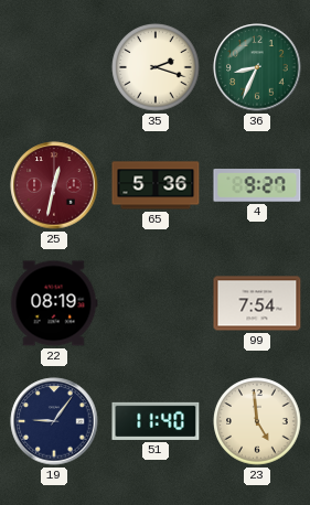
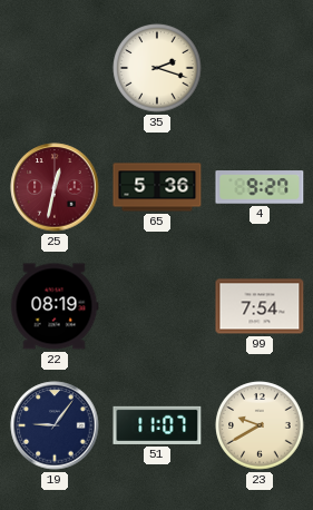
36: 8:34 -> none
51: 11:40 -> 11:07
23: 4:59 -> 9:40
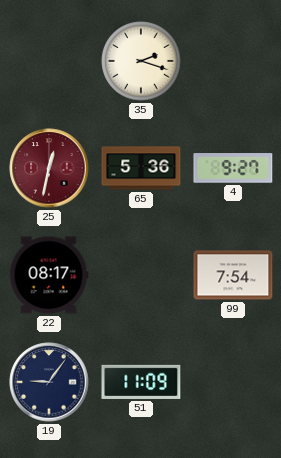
22: 08:19 -> 08:17
51: 11:07 -> 11:09
23: 9:40 -> none
